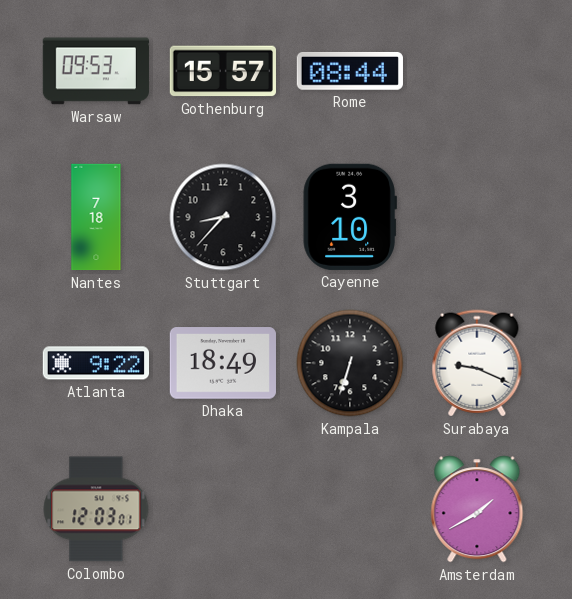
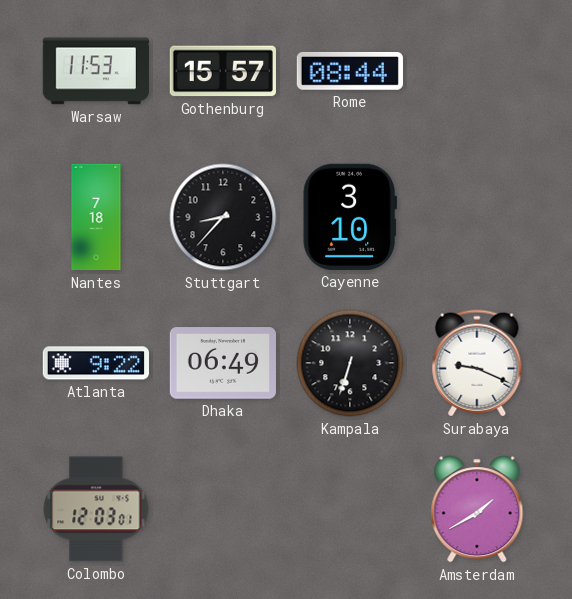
Warsaw: 09:53 -> 11:53
Dhaka: 18:49 -> 06:49
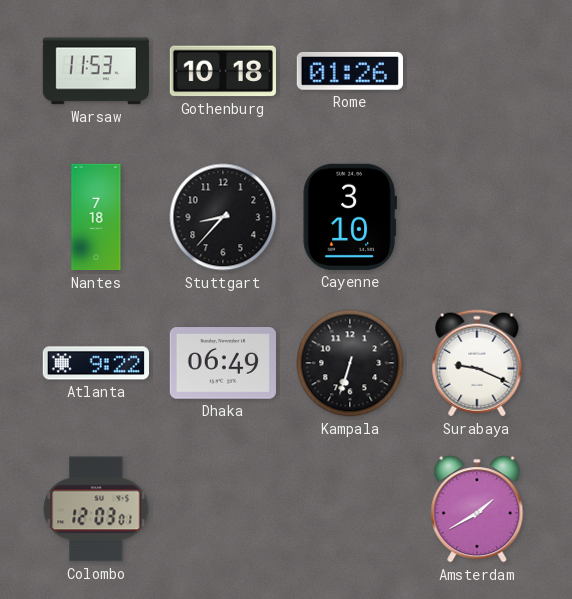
Gothenburg: 15:57 -> 10:18
Rome: 08:44 -> 01:26
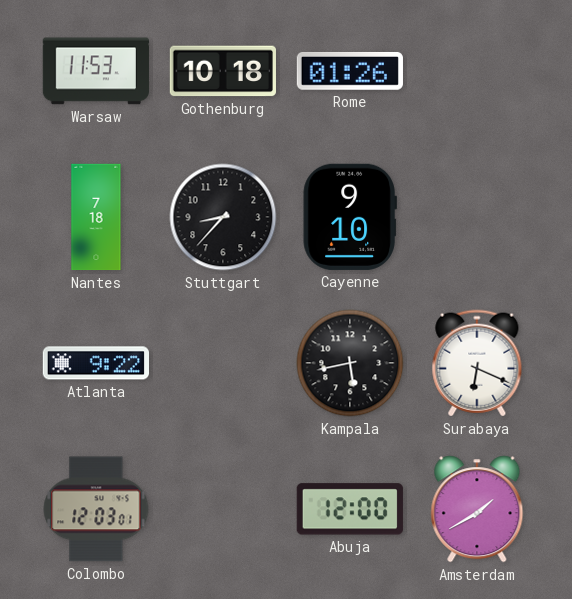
Cayenne: 3:10 -> 9:10
Dhaka: 06:49 -> none
Kampala: 6:33 -> 5:43
Surabaya: 9:19 -> 6:19
Abuja: none -> 12:00
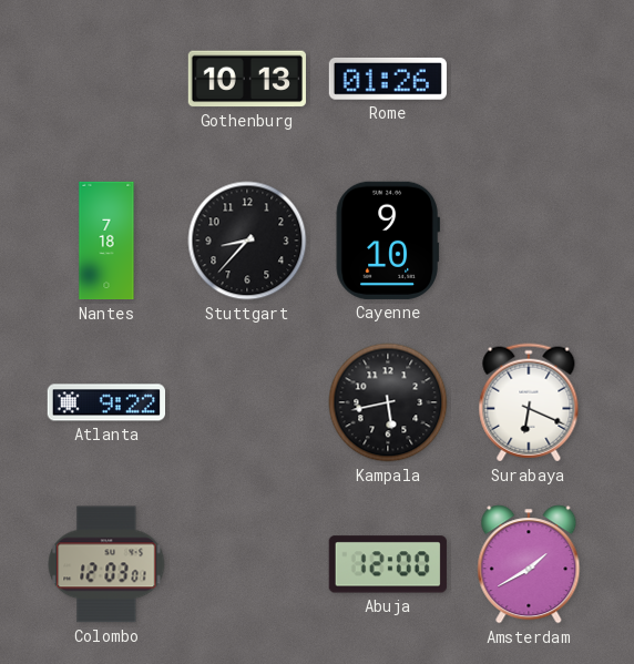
Warsaw: 11:53 -> none
Gothenburg: 10:18 -> 10:13
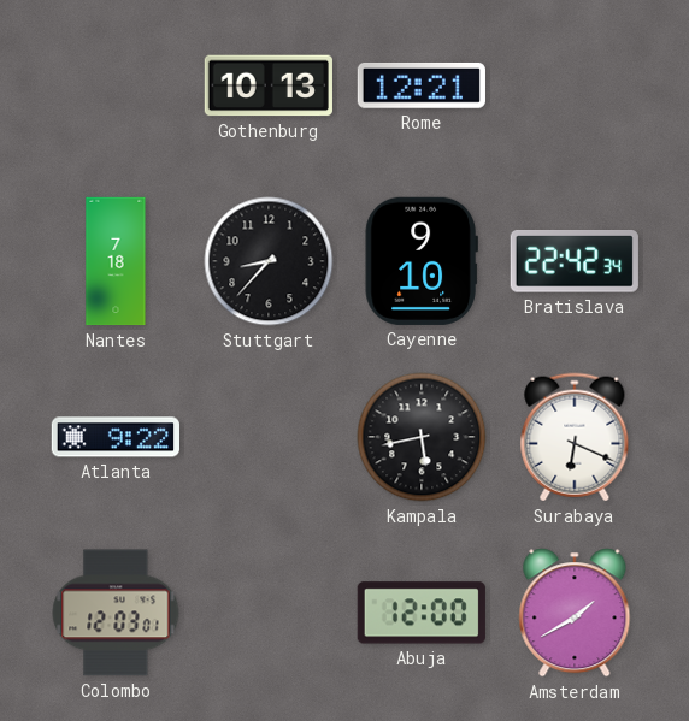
Rome: 01:26 -> 12:21
Bratislava: none -> 22:42
